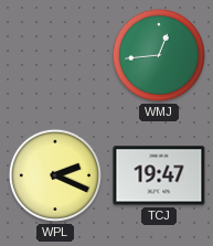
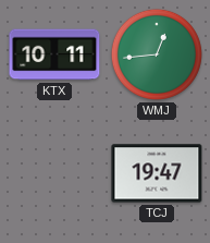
KTX: none -> 10:11
WPL: 2:19 -> none
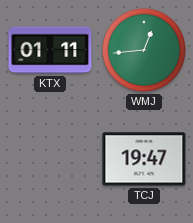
KTX: 10:11 -> 01:11
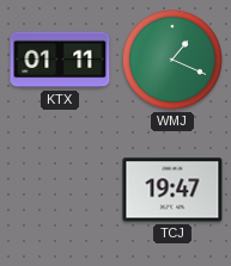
WMJ: 12:44 -> 1:19
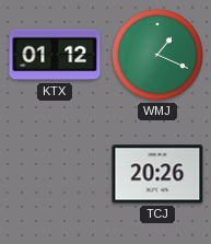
KTX: 01:11 -> 01:12
TCJ: 19:47 -> 20:26
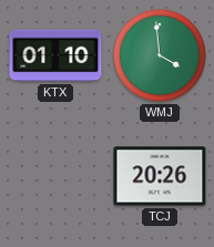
KTX: 01:12 -> 01:10
WMJ: 1:19 -> 3:59
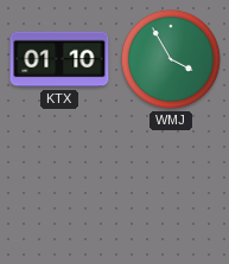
WMJ: 3:59 -> 3:55
TCJ: 20:26 -> none
